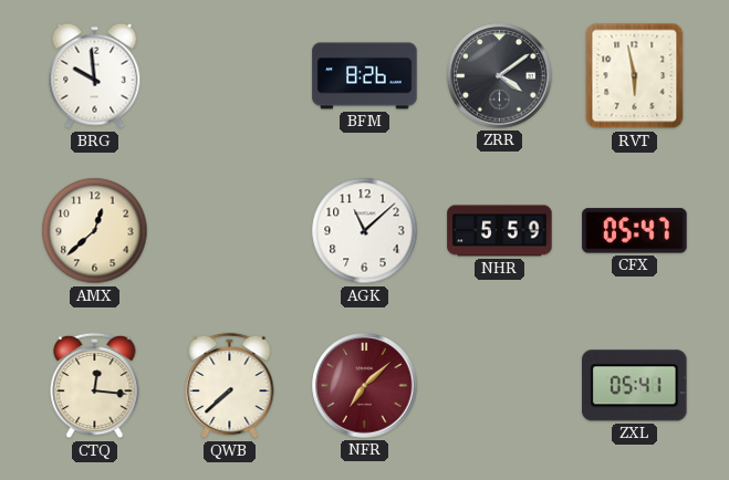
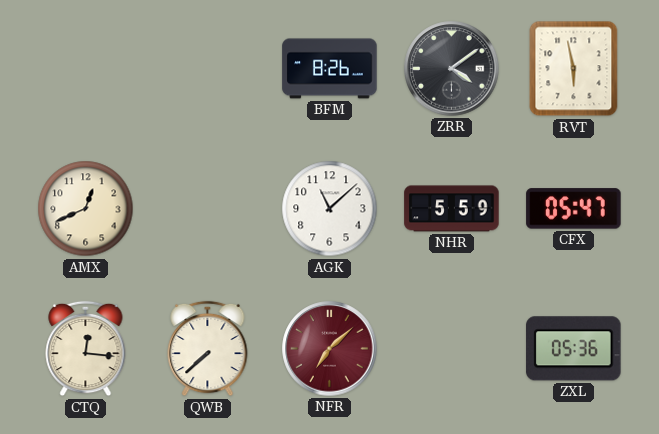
BRG: 9:59 -> none
AMX: 12:38 -> 12:41
ZXL: 05:41 -> 05:36
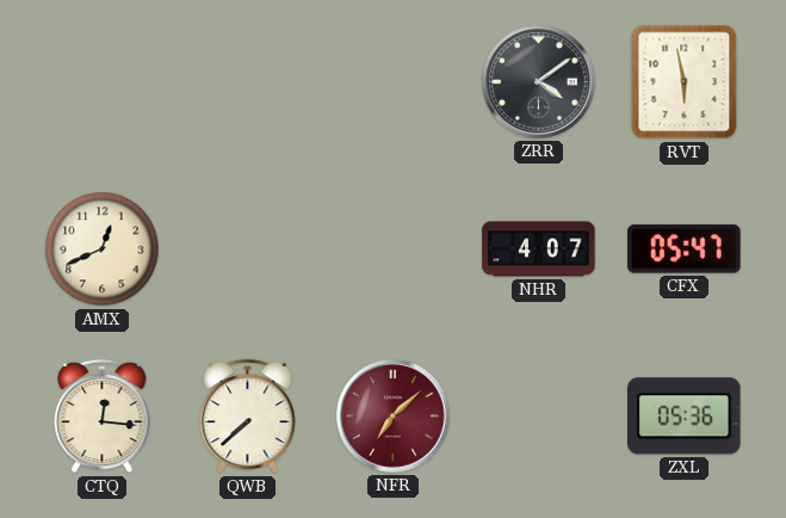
BFM: 8:26 -> none
AGK: 11:08 -> none
NHR: 5:59 -> 4:07
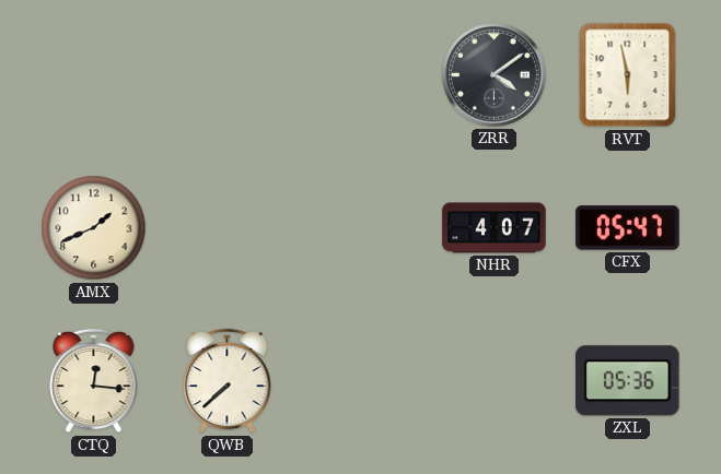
AMX: 12:41 -> 1:41
NFR: 7:08 -> none
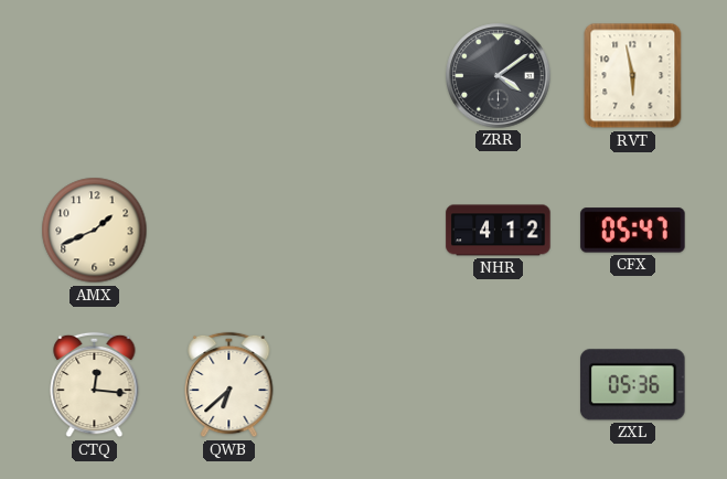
NHR: 4:07 -> 4:12
QWB: 7:38 -> 6:38
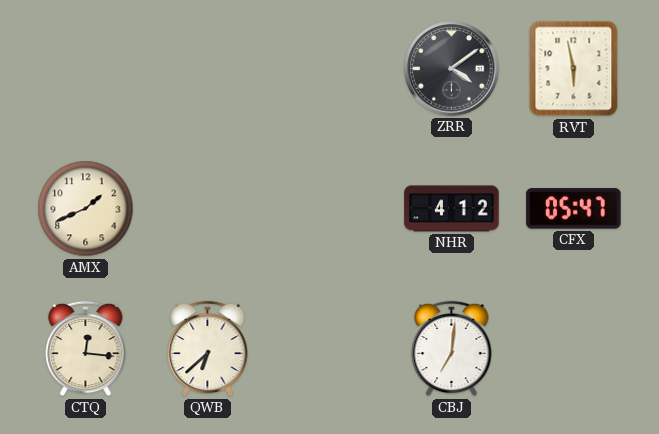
CBJ: none -> 7:01
ZXL: 05:36 -> none
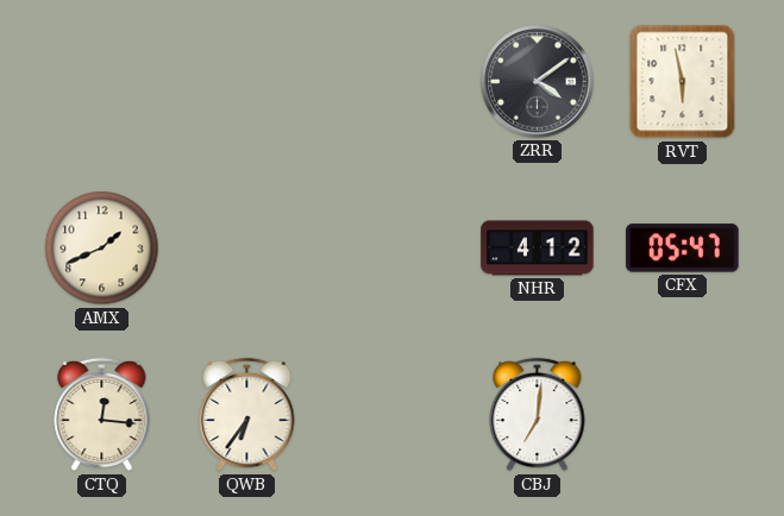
QWB: 6:38 -> 6:36
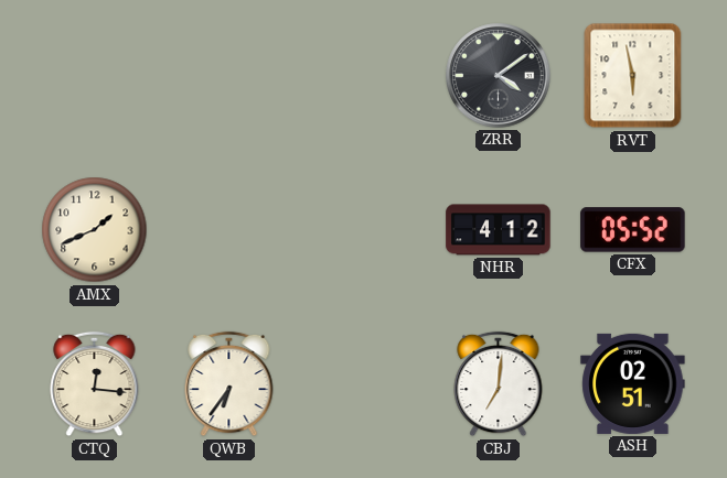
CFX: 05:47 -> 05:52
ASH: none -> 02:51
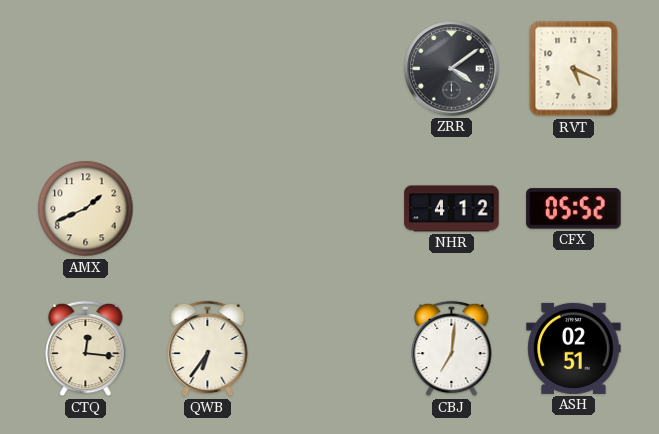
RVT: 5:58 -> 5:19
